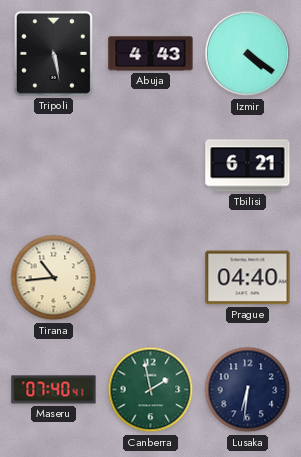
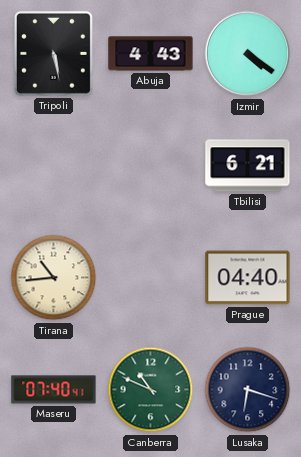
Canberra: 1:58 -> 10:49
Lusaka: 6:31 -> 6:18
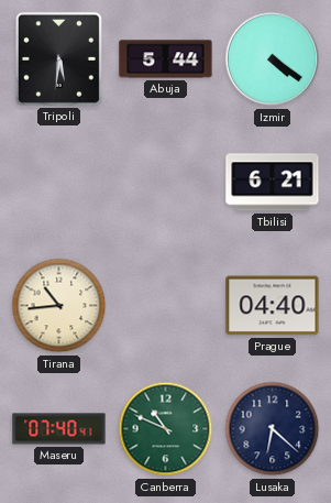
Tripoli: 5:28 -> 5:31
Abuja: 4:43 -> 5:44
Lusaka: 6:18 -> 6:22
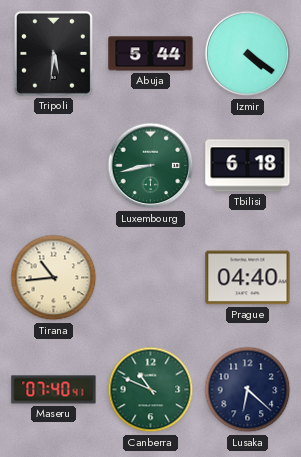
Luxembourg: none -> 8:43
Tbilisi: 6:21 -> 6:18
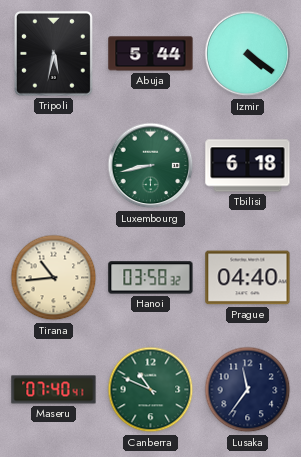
Tripoli: 5:31 -> 5:32
Hanoi: none -> 03:58
Lusaka: 6:22 -> 11:36
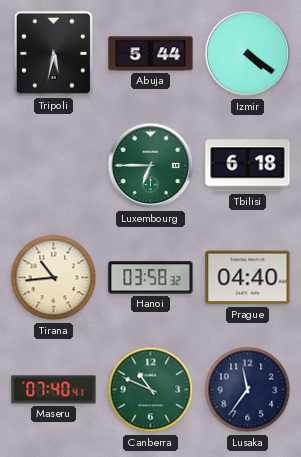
Luxembourg: 8:43 -> 6:45
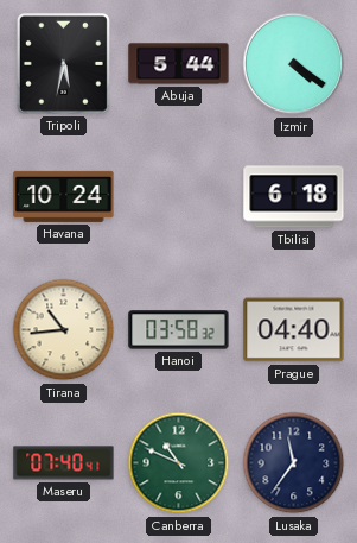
Havana: none -> 10:24
Luxembourg: 6:45 -> none
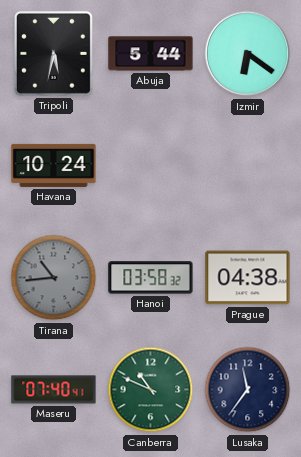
Izmir: 4:21 -> 6:21
Tbilisi: 6:18 -> none
Tirana dial: cream -> grey
Prague: 04:40 -> 04:38
